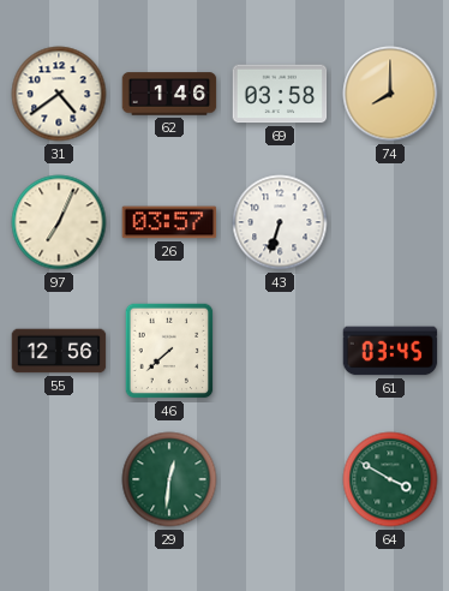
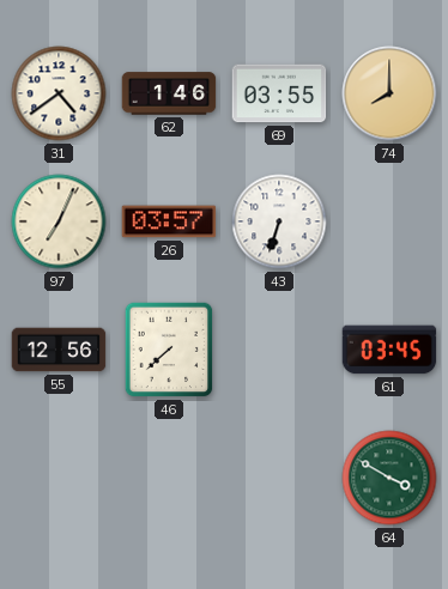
69: 03:58 -> 03:55
29: 12:31 -> none
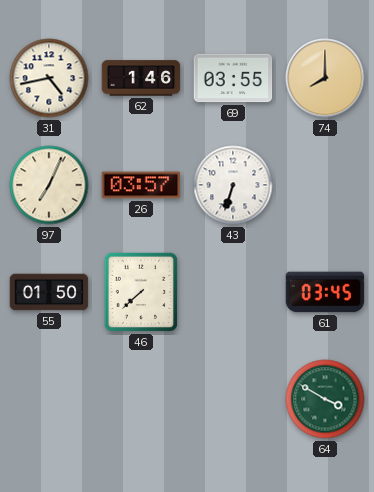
31: 4:39 -> 4:43
55: 12:56 -> 01:50
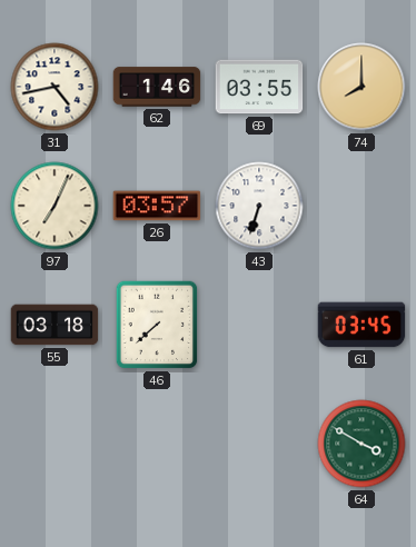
55: 01:50 -> 03:18
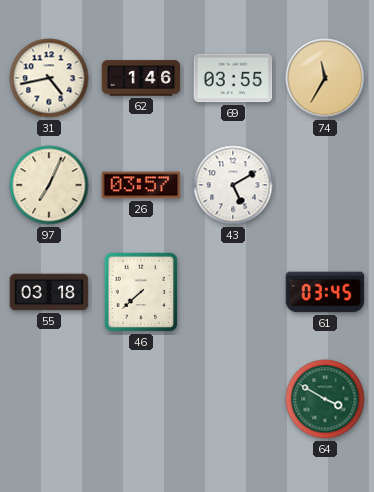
74: 8:00 -> 11:35
43: 6:33 -> 5:10
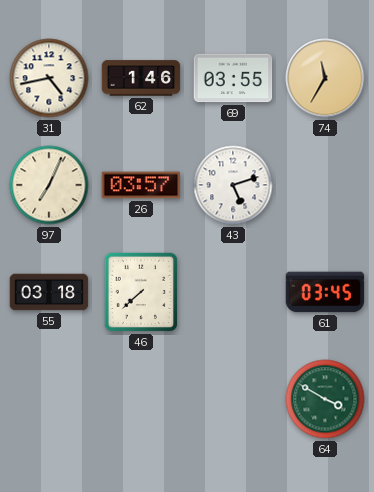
43: 5:10 -> 5:12
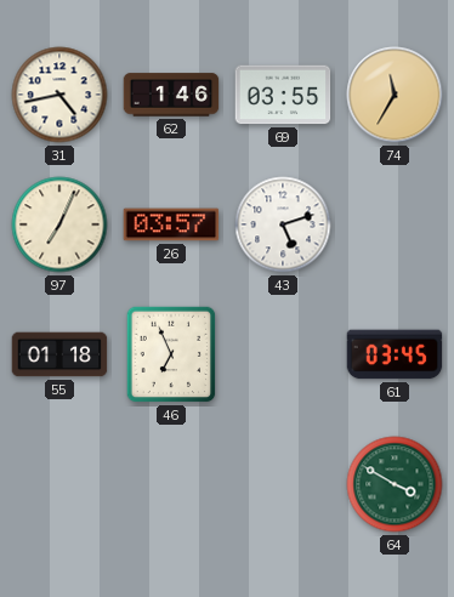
55: 03:18 -> 01:18
46: 7:38 -> 6:56
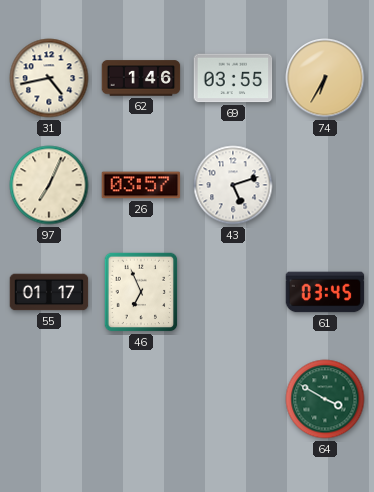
74: 11:35 -> 6:35
55: 01:18 -> 01:17
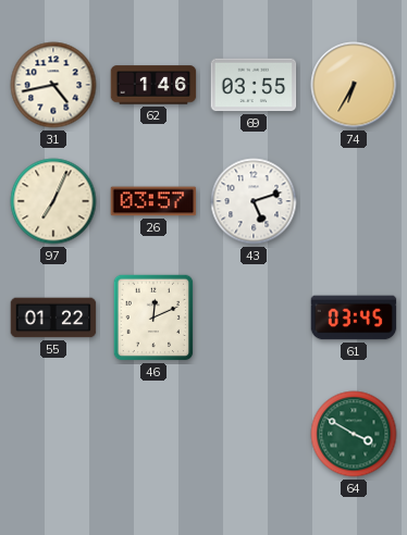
55: 01:17 -> 01:22
46: 6:56 -> 12:11
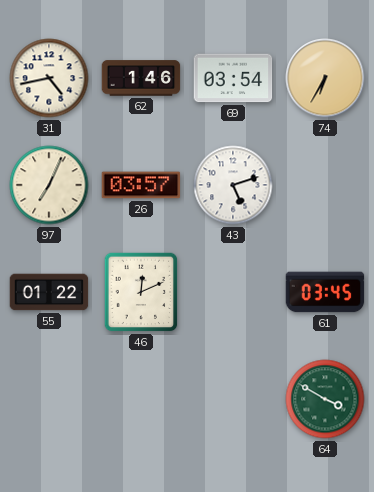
69: 03:55 -> 03:54
